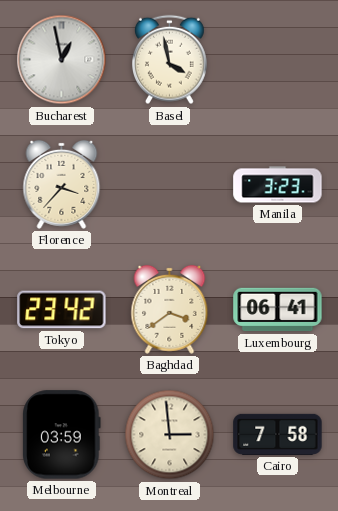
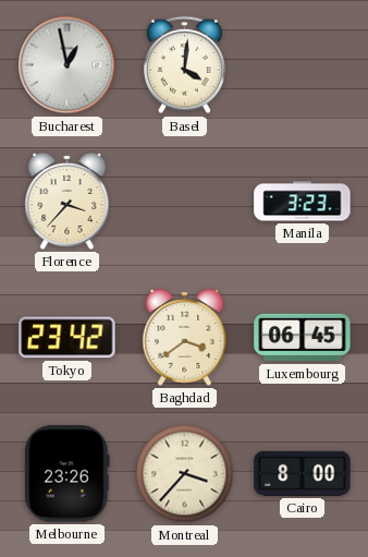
Basel: 3:58 -> 4:01
Luxembourg: 06:41 -> 06:45
Melbourne: 03:59 -> 23:26
Montreal: 2:59 -> 3:37
Cairo: 7:58 -> 8:00
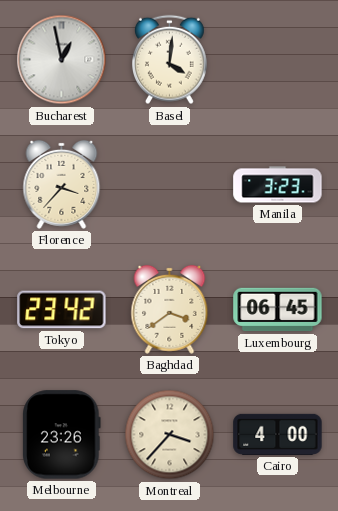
Cairo: 8:00 -> 4:00
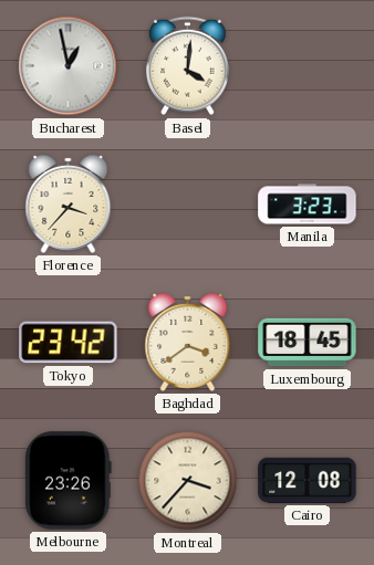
Luxembourg: 06:45 -> 18:45
Cairo: 4:00 -> 12:08
